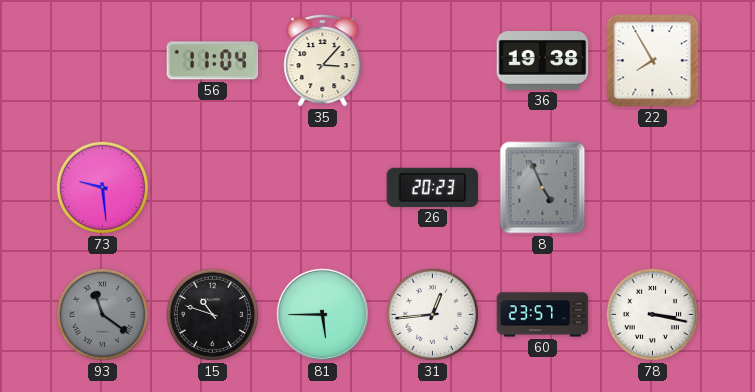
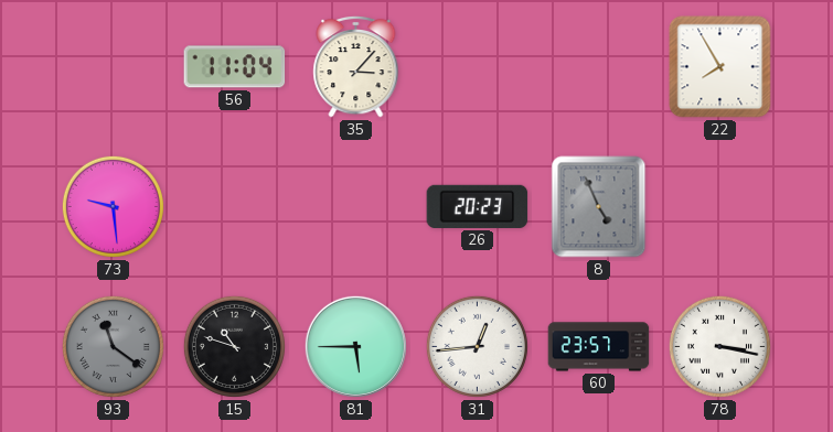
36: 19:38 -> none
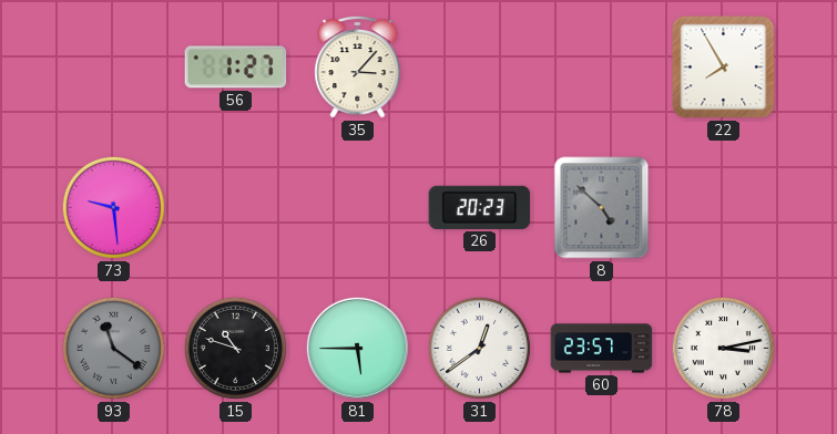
56: 11:04 -> 1:27
8: 4:56 -> 4:52
31: 12:44 -> 12:39
78: 3:17 -> 3:13
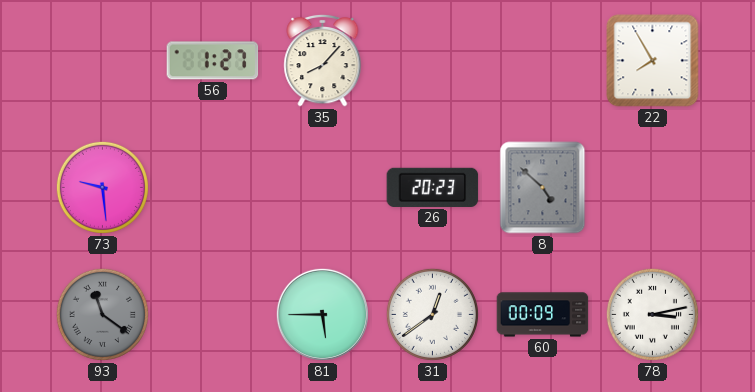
35: 3:07 -> 8:07
15: 10:48 -> none
60: 23:57 -> 00:09
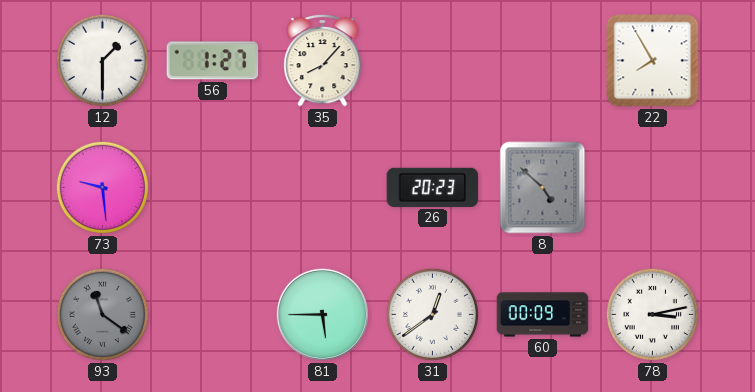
12: none -> 1:30
